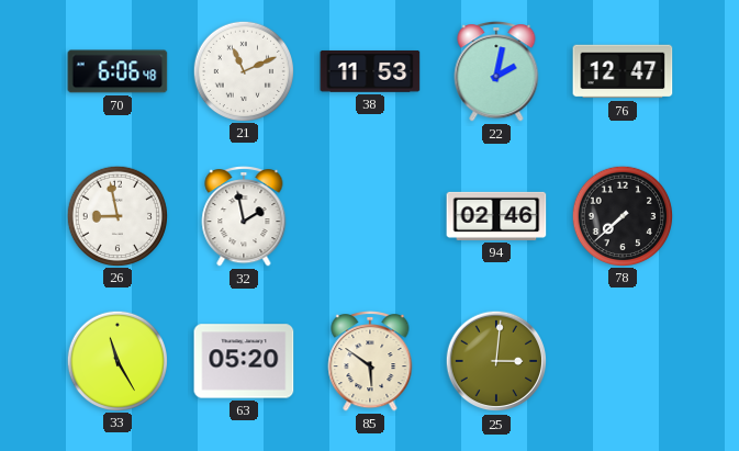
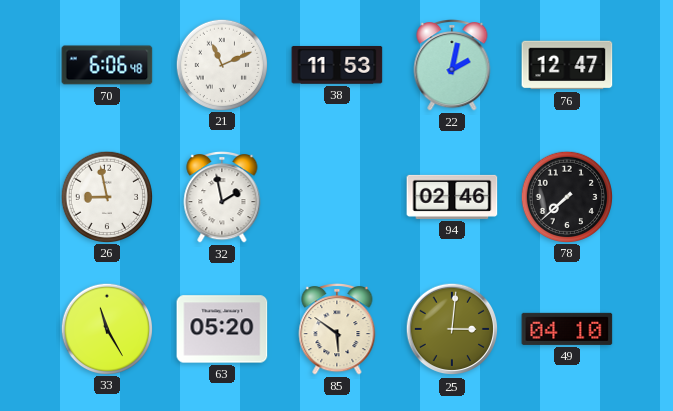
49: none -> 04:10
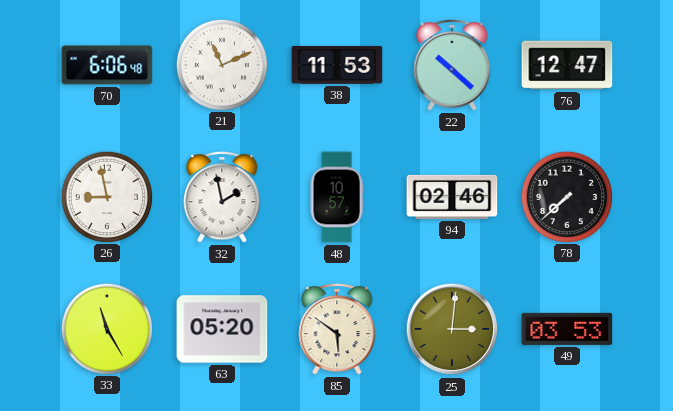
22: 2:02 -> 10:22
48: none -> 10:57
49: 04:10 -> 03:53
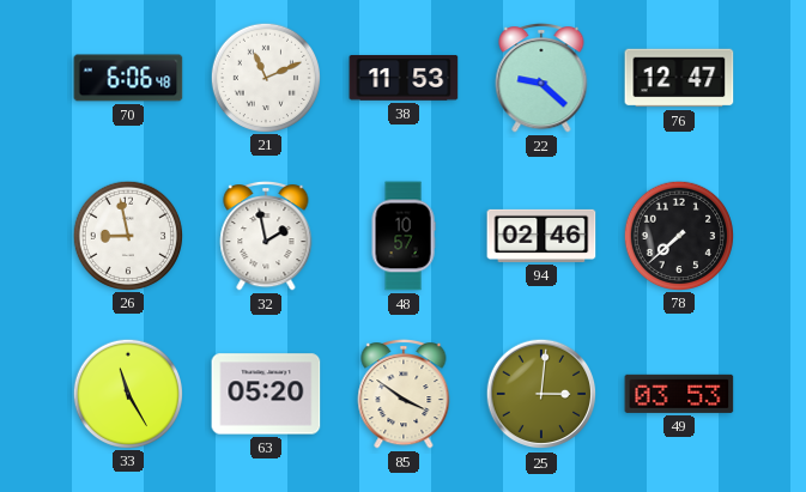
22: 10:22 -> 9:22
85: 5:51 -> 3:51
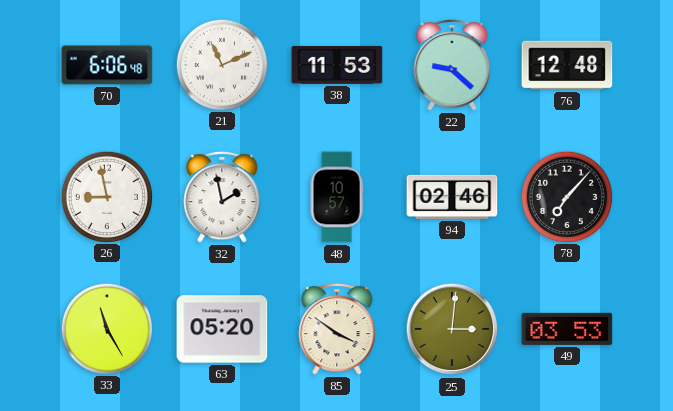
76: 12:47 -> 12:48
78: 7:38 -> 7:07
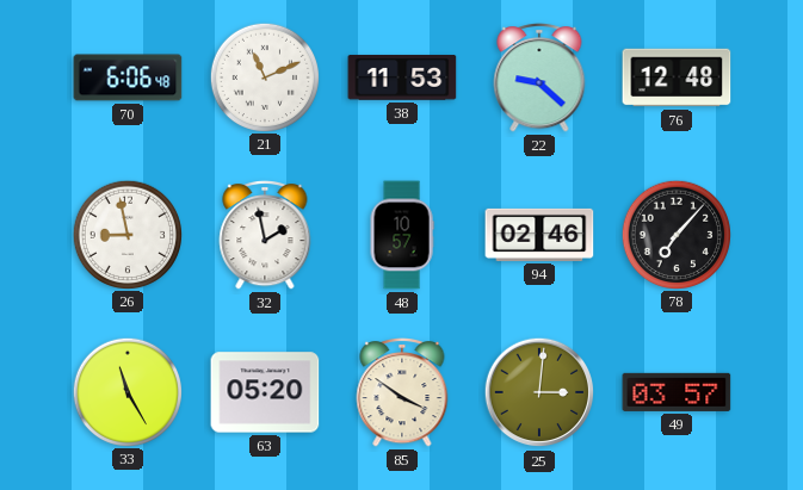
49: 03:53 -> 03:57
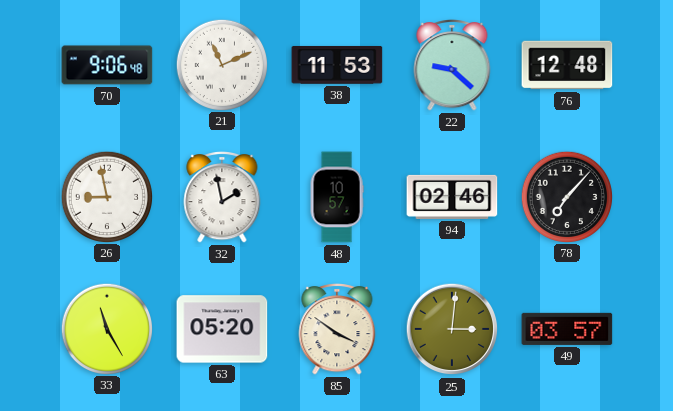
70: 6:06 -> 9:06
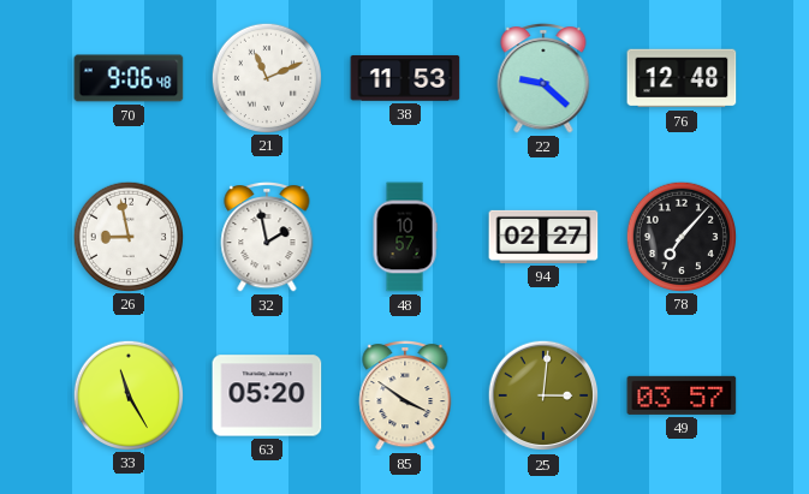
94: 02:46 -> 02:27
